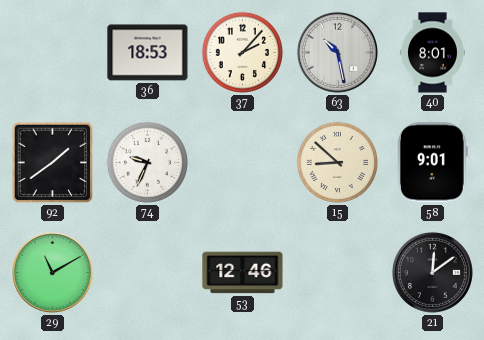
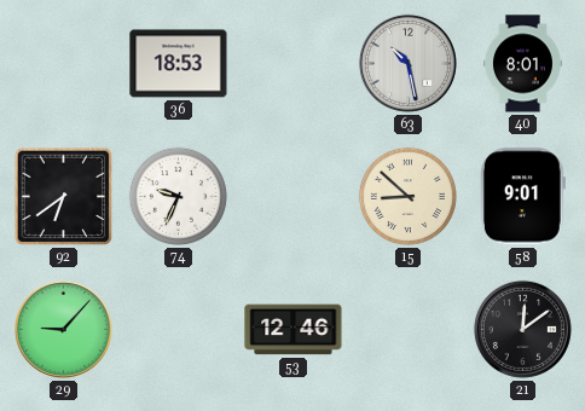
37: 2:07 -> none
92: 1:39 -> 6:39
29: 11:10 -> 9:07
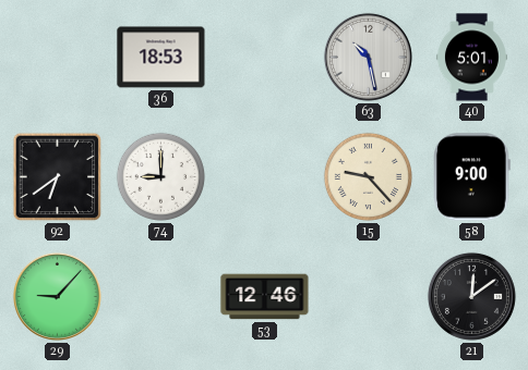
40: 8:01 -> 5:01
74: 9:34 -> 9:00
15: 8:52 -> 9:23
58: 9:01 -> 9:00
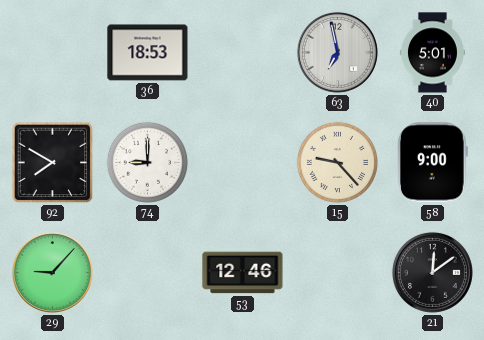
63: 10:28 -> 6:58
92: 6:39 -> 7:50
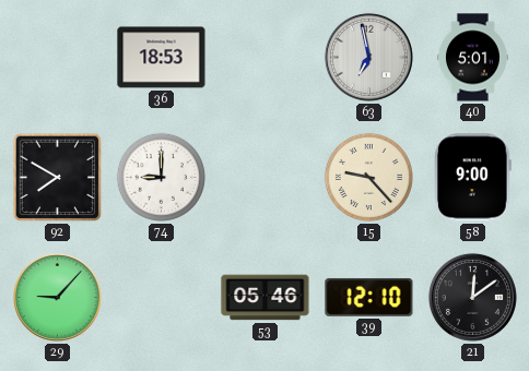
53: 12:46 -> 05:46
39: none -> 12:10
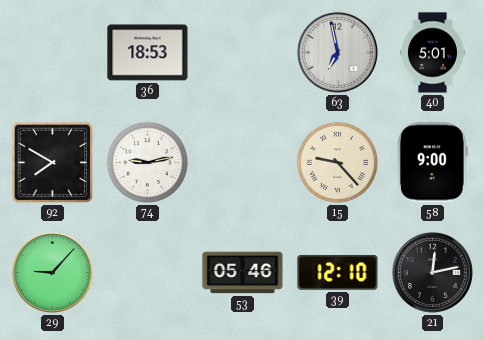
74: 9:00 -> 9:13
21: 12:09 -> 12:13
